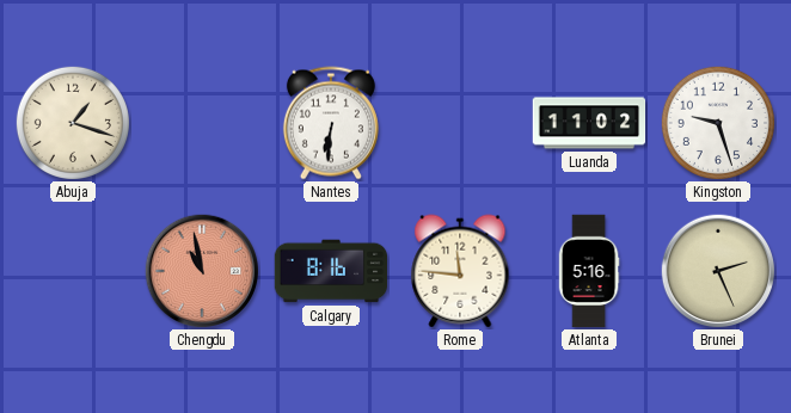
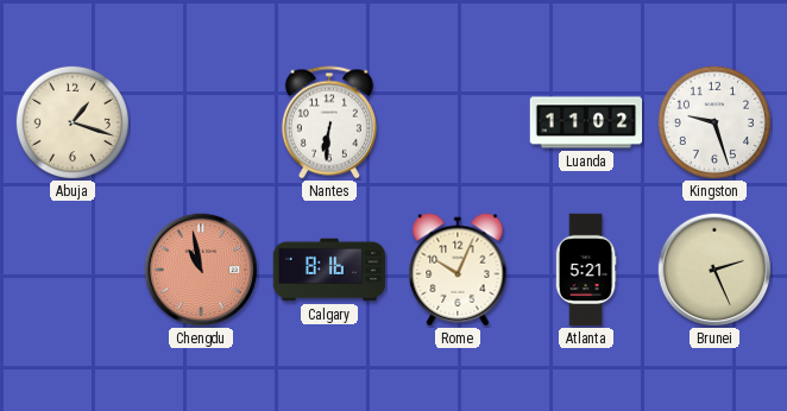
Rome: 11:46 -> 10:04
Atlanta: 5:16 -> 5:21
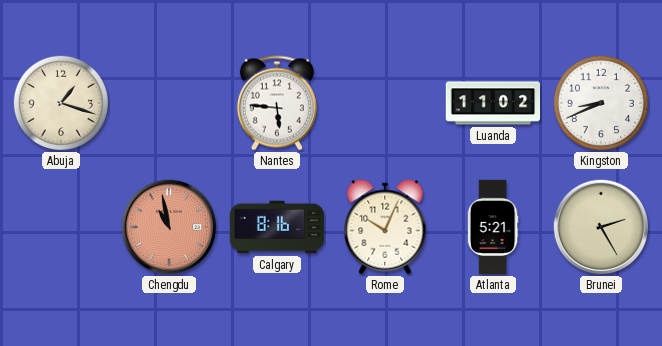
Nantes: 6:31 -> 5:46
Kingston: 9:27 -> 8:41
Brunei: 2:26 -> 2:25
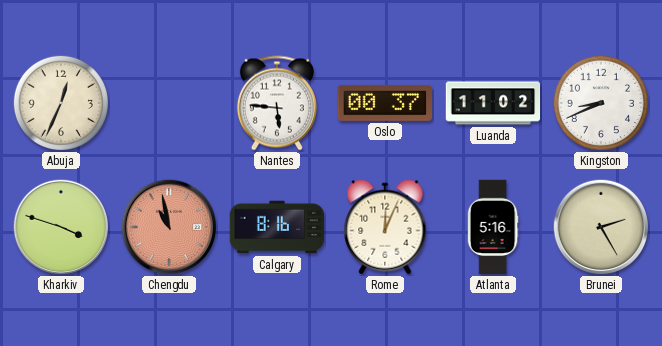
Abuja: 1:18 -> 12:34
Oslo: none -> 00:37
Kharkiv: none -> 3:48
Rome: 10:04 -> 12:04
Atlanta: 5:21 -> 5:16
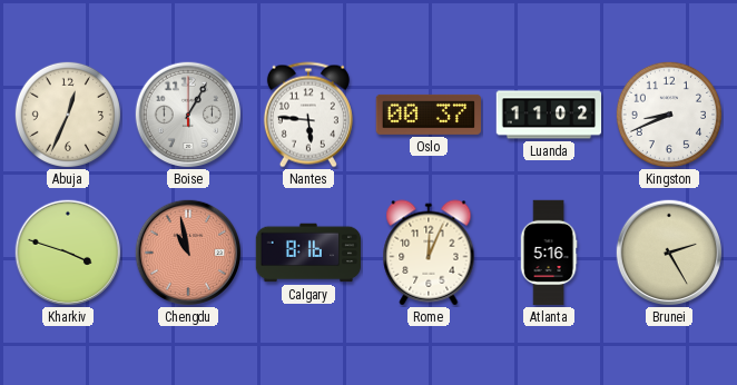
Boise: none -> 1:05
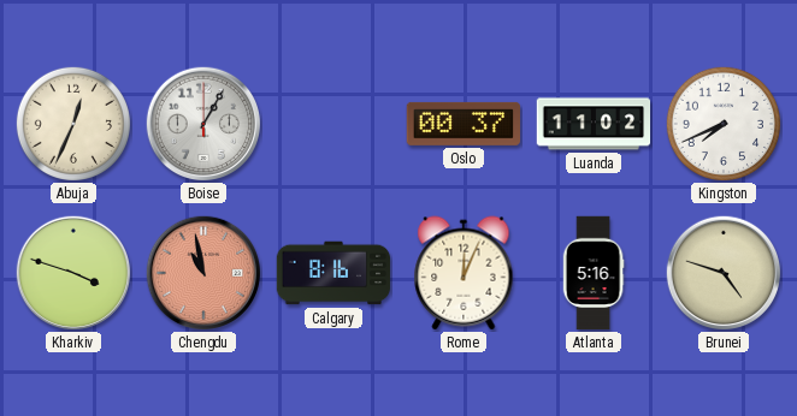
Nantes: 5:46 -> none
Kingston: 8:41 -> 7:41
Brunei: 2:25 -> 4:48
